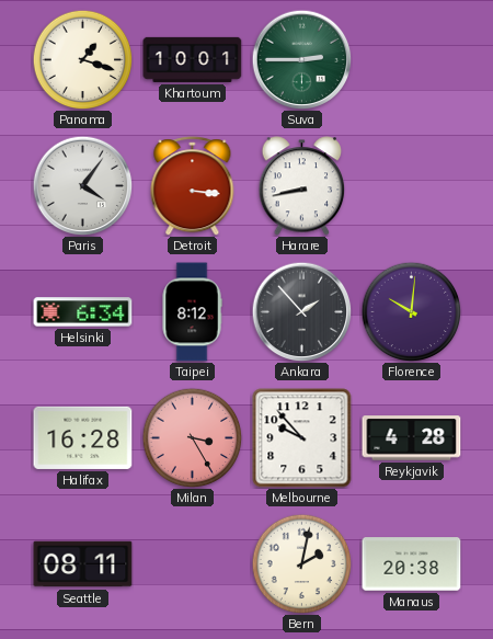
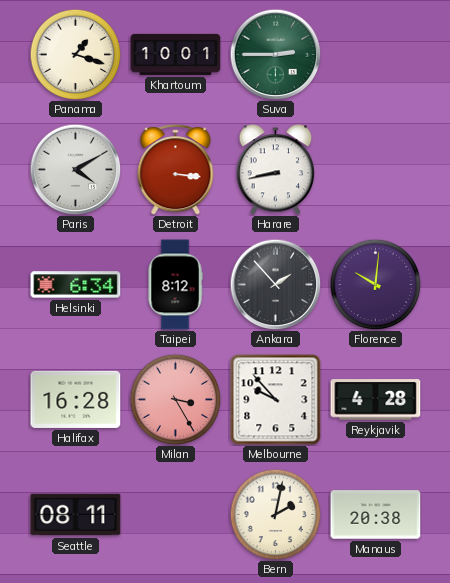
Paris: 4:06 -> 4:10
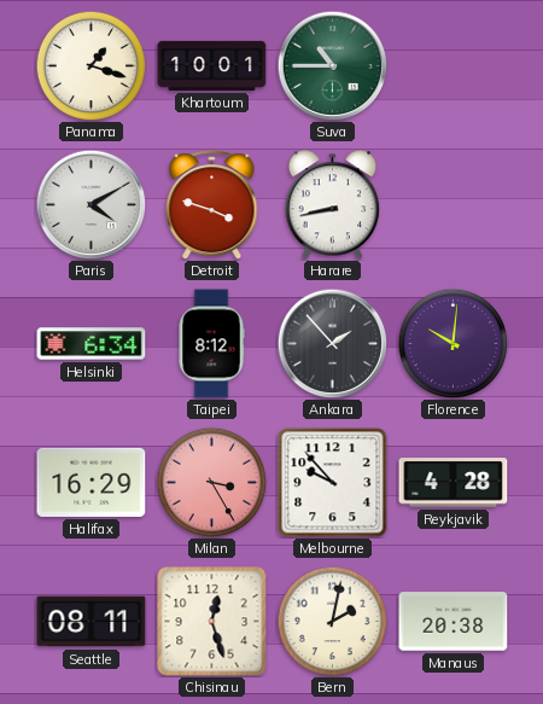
Suva: 2:45 -> 10:45
Detroit: 3:16 -> 3:48
Halifax: 16:28 -> 16:29
Chisinau: none -> 12:27
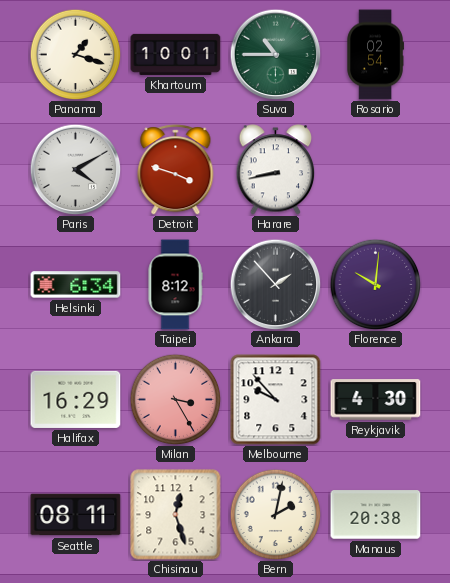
Rosario: none -> 02:54
Reykjavik: 4:28 -> 4:30
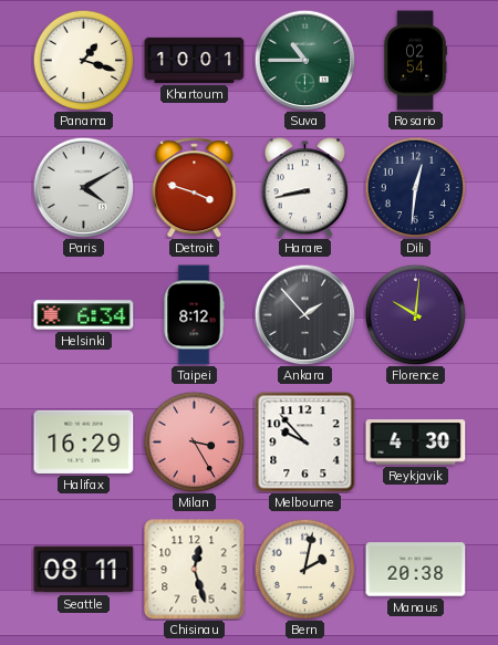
Dili: none -> 12:31
